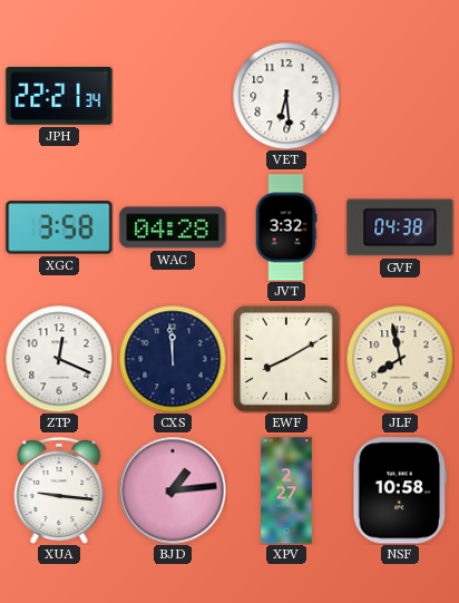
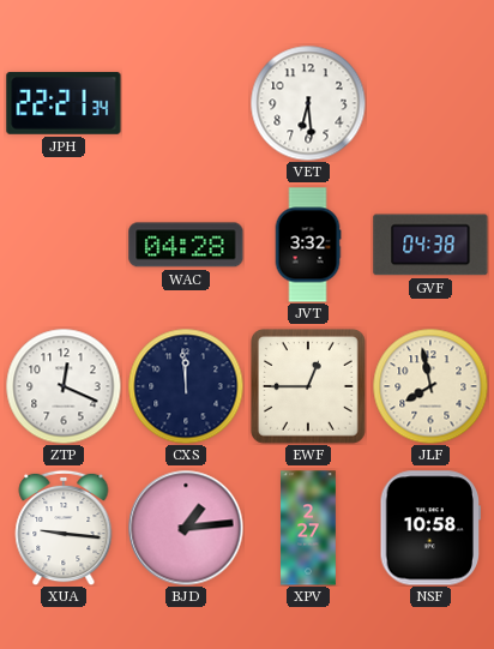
XGC: 3:58 -> none
EWF: 8:10 -> 12:45
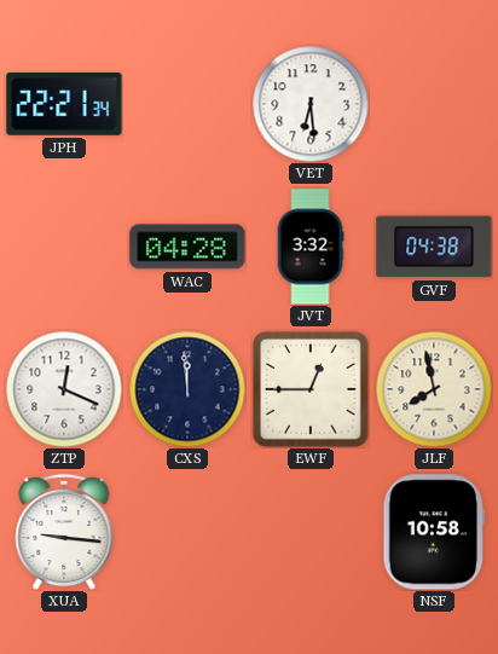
BJD: 1:14 -> none
XPV: 2:27 -> none
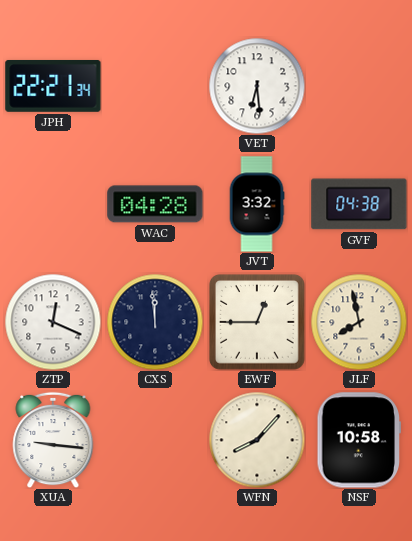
WFN: none -> 8:07
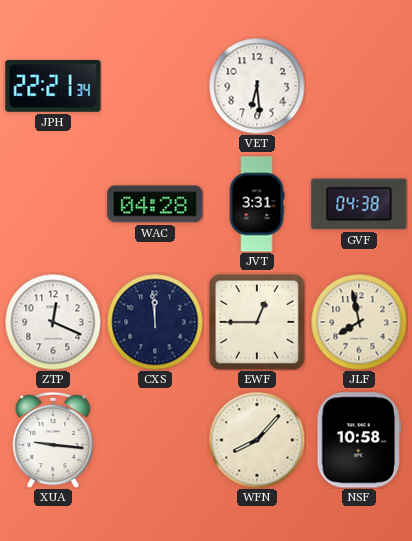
JVT: 3:32 -> 3:31
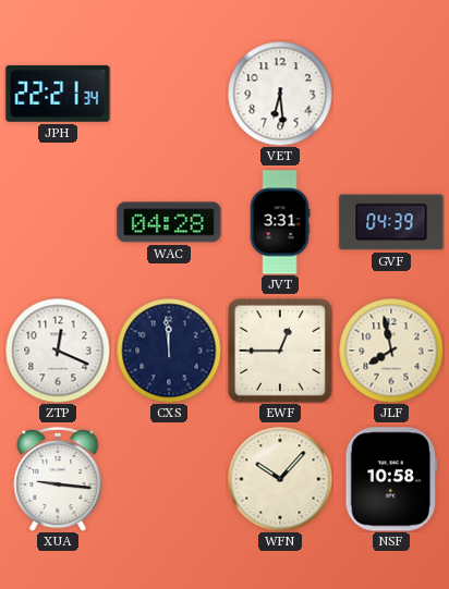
GVF: 04:38 -> 04:39
WFN: 8:07 -> 10:07
